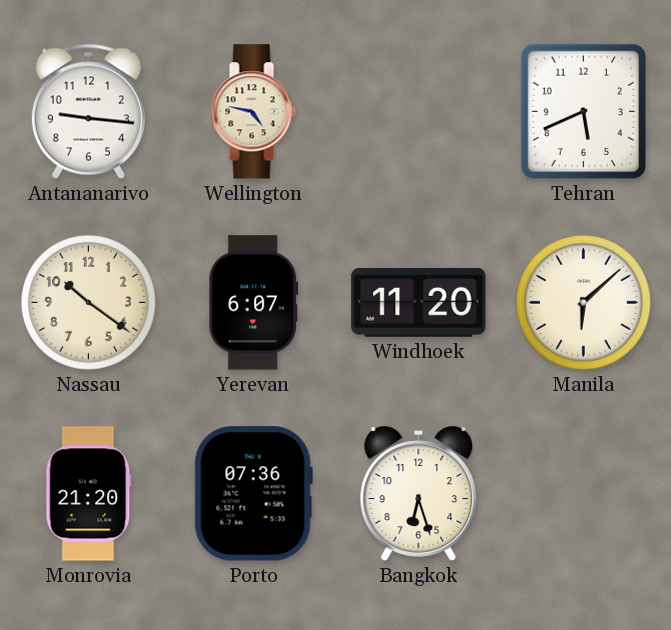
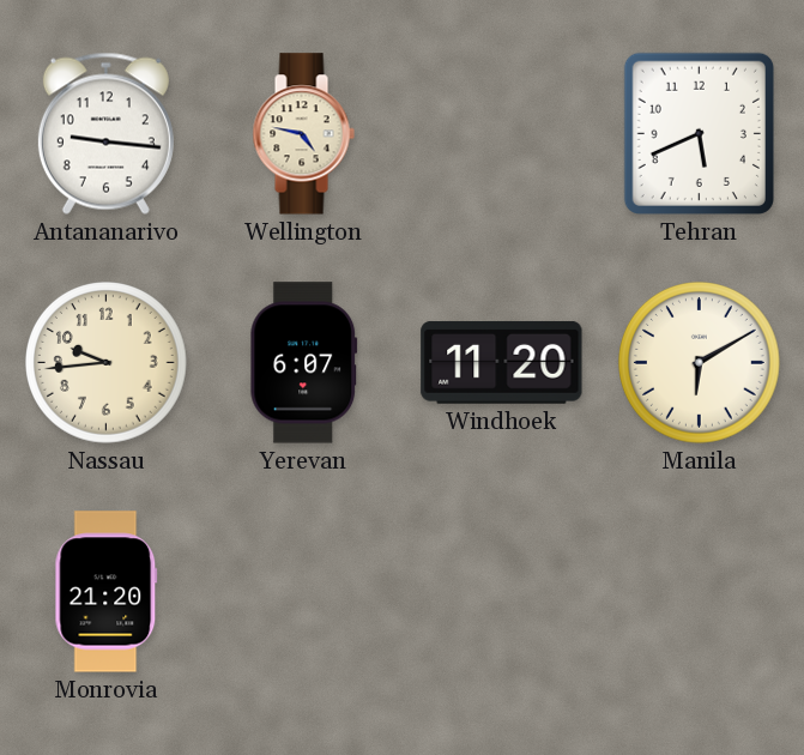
Nassau: 10:21 -> 9:44
Manila: 6:08 -> 6:10
Porto: 07:36 -> none
Bangkok: 6:27 -> none
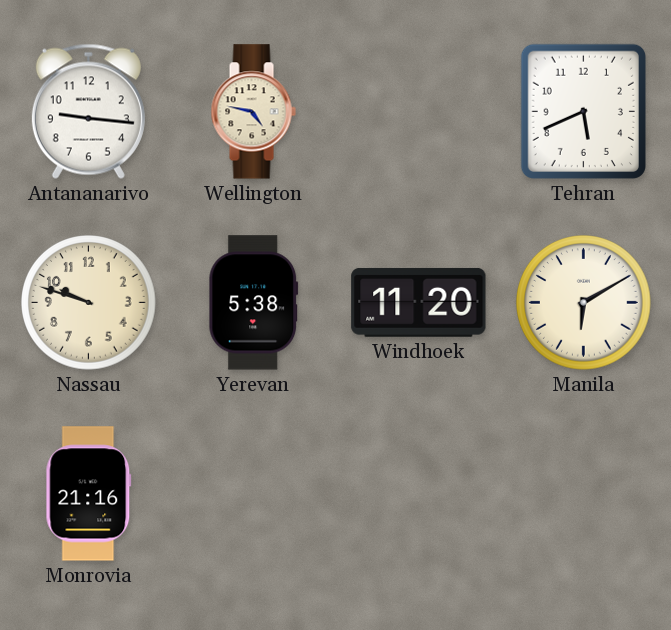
Nassau: 9:44 -> 9:48
Yerevan: 6:07 -> 5:38
Monrovia: 21:20 -> 21:16
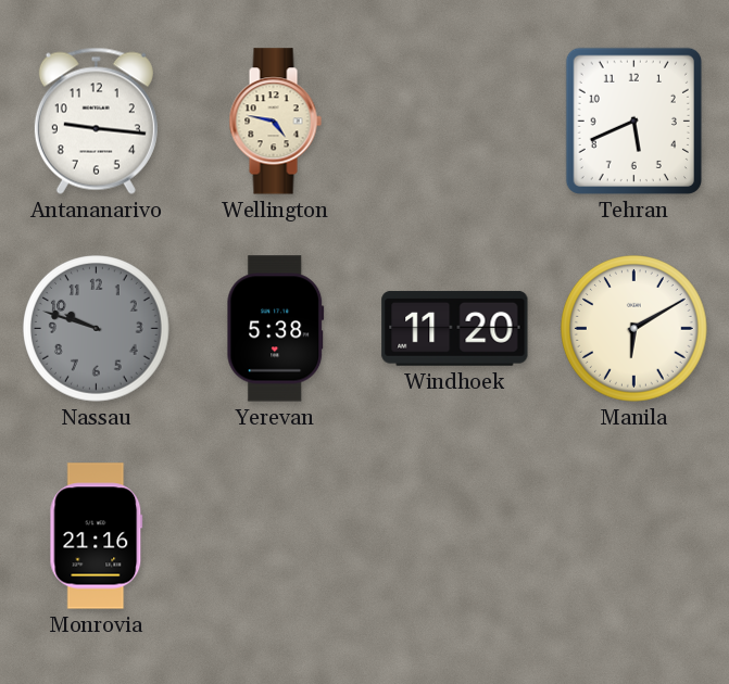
Nassau dial: cream -> grey
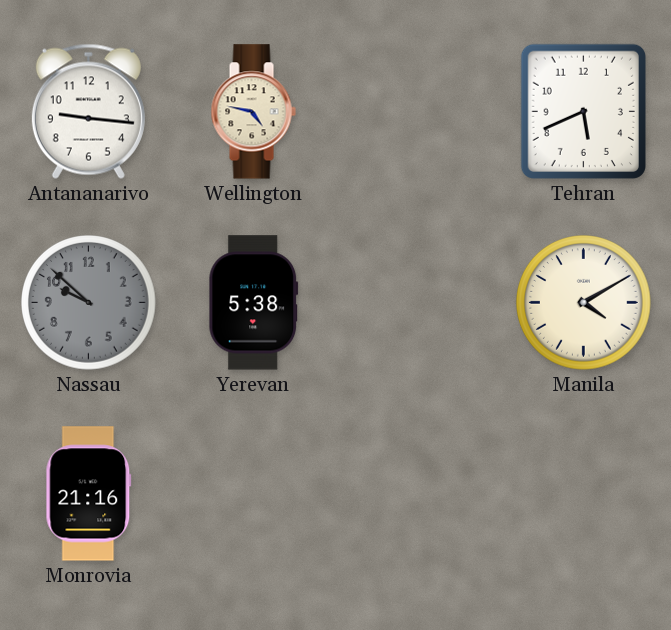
Nassau: 9:48 -> 9:52
Windhoek: 11:20 -> none
Manila: 6:10 -> 4:10
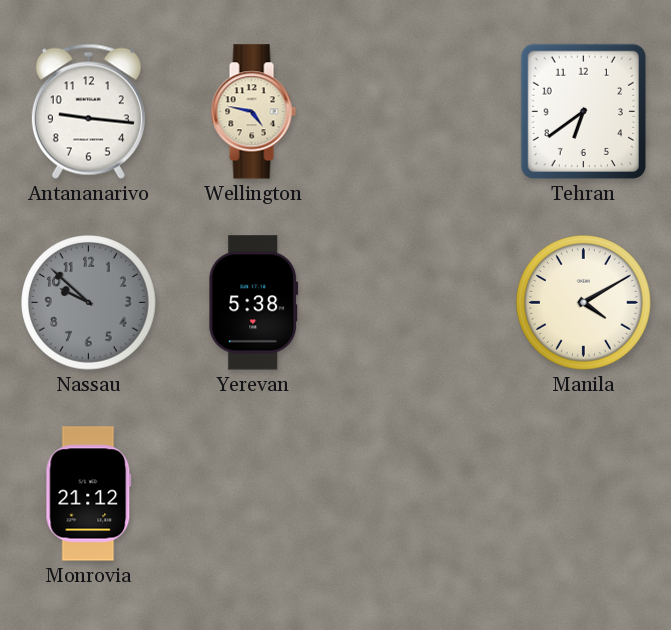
Tehran: 5:41 -> 6:39
Monrovia: 21:16 -> 21:12
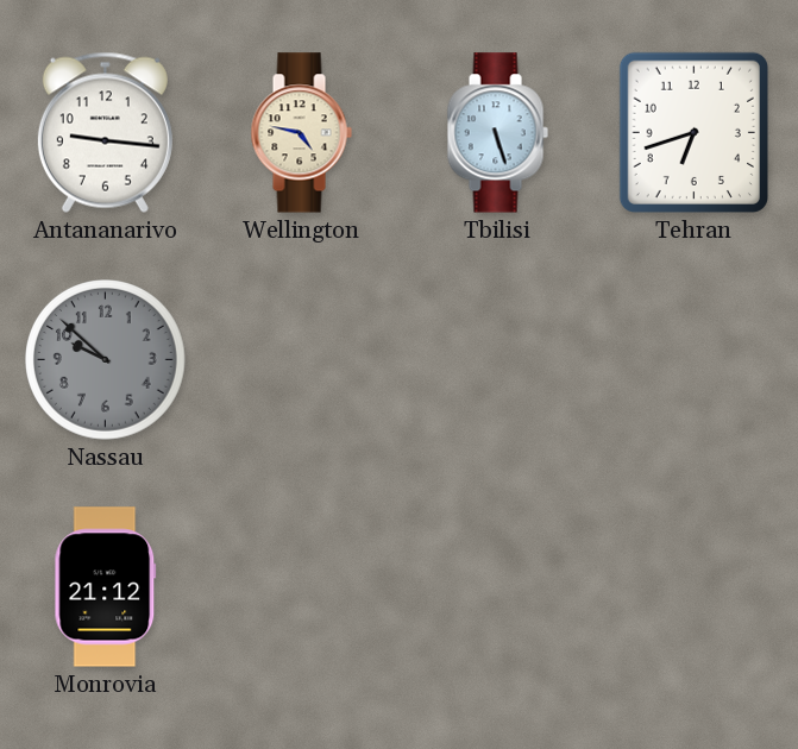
Tbilisi: none -> 5:27
Tehran: 6:39 -> 6:42
Yerevan: 5:38 -> none
Manila: 4:10 -> none
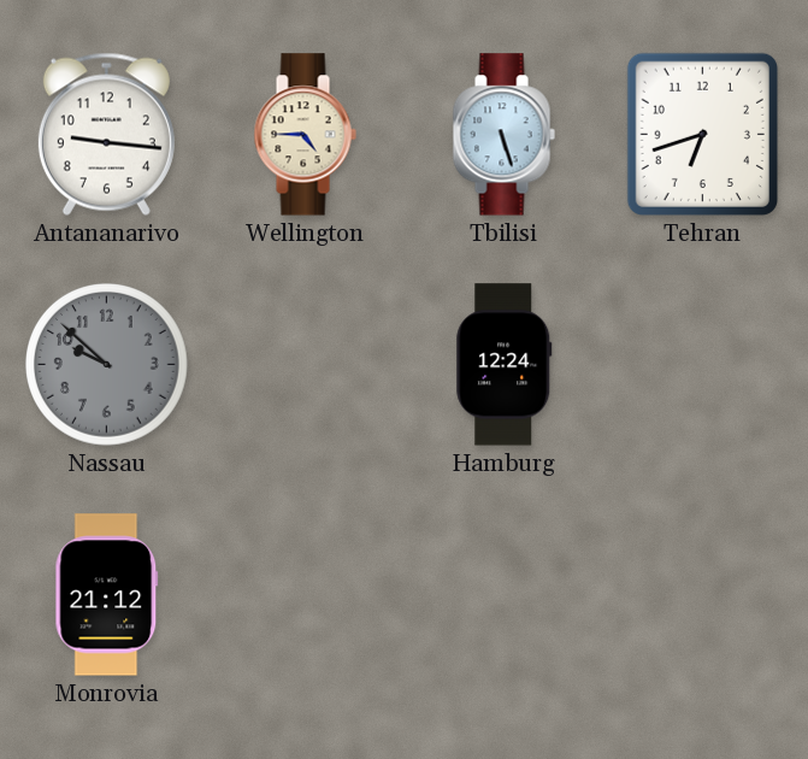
Wellington: 4:47 -> 4:45
Hamburg: none -> 12:24
